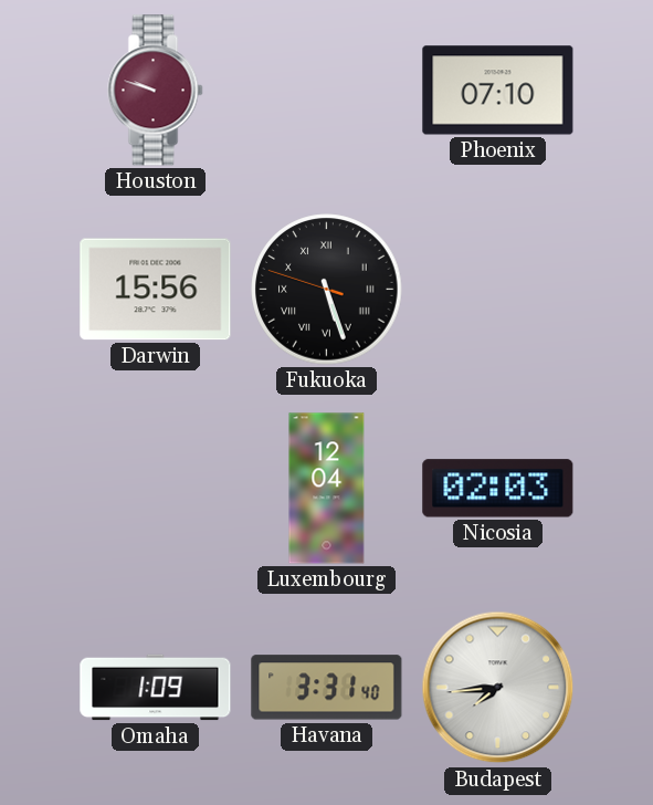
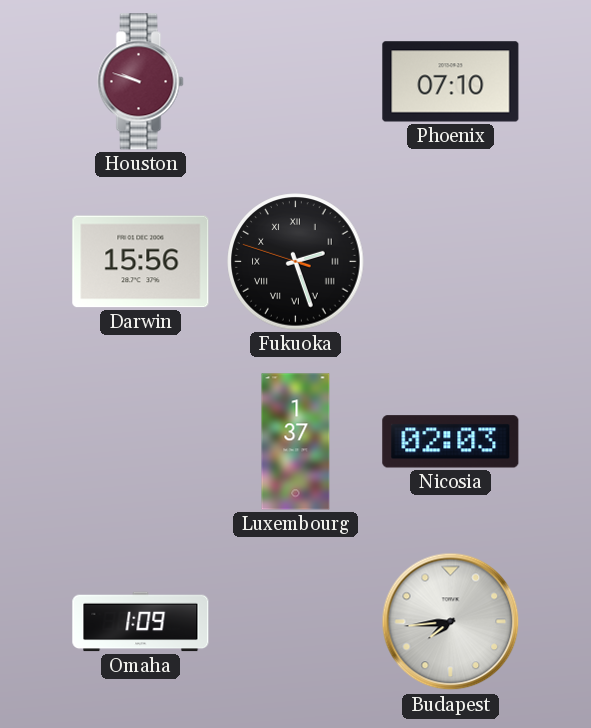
Fukuoka: 5:26 -> 2:26
Luxembourg: 12:04 -> 1:37
Havana: 3:31 -> none
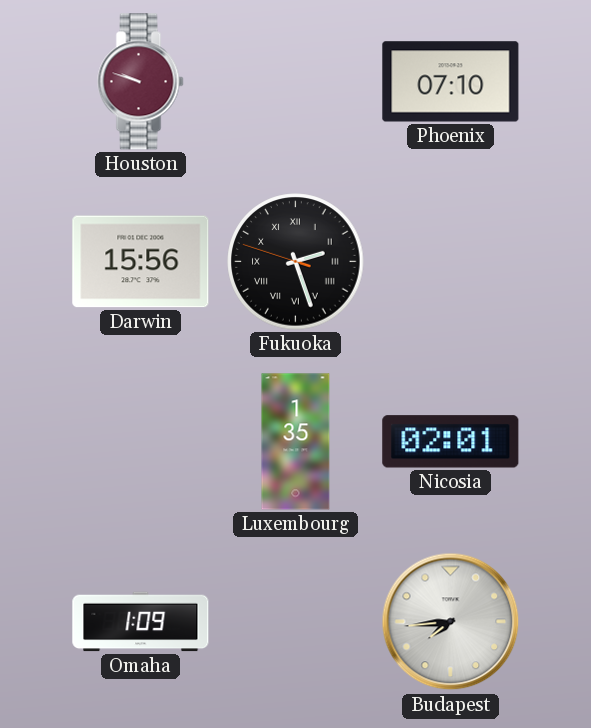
Luxembourg: 1:37 -> 1:35
Nicosia: 02:03 -> 02:01
